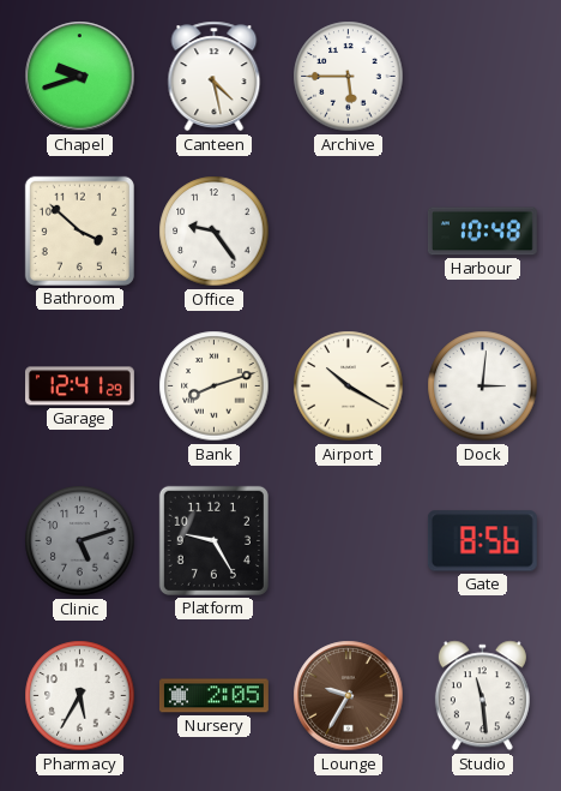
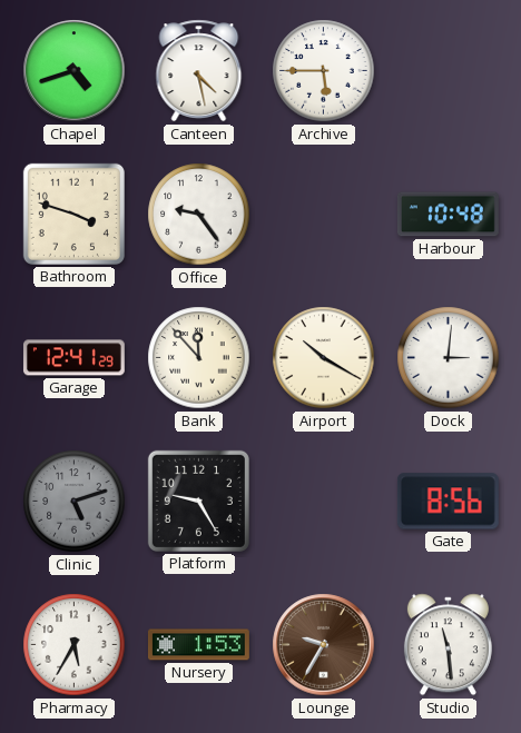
Chapel: 9:42 -> 4:42
Bathroom: 3:52 -> 3:48
Bank: 8:12 -> 11:53
Nursery: 2:05 -> 1:53
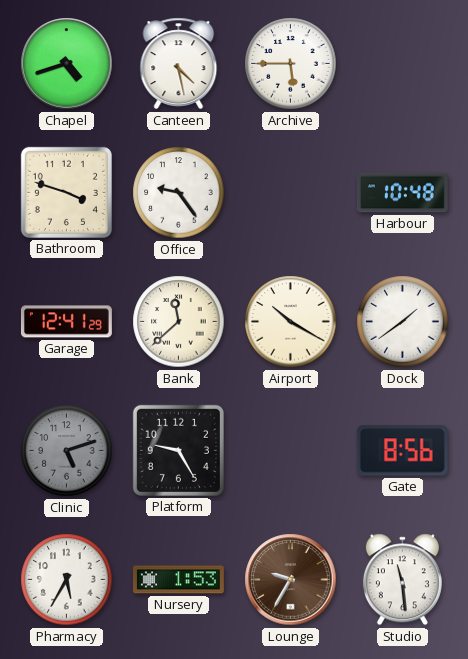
Bank: 11:53 -> 11:38
Dock: 3:01 -> 1:39
